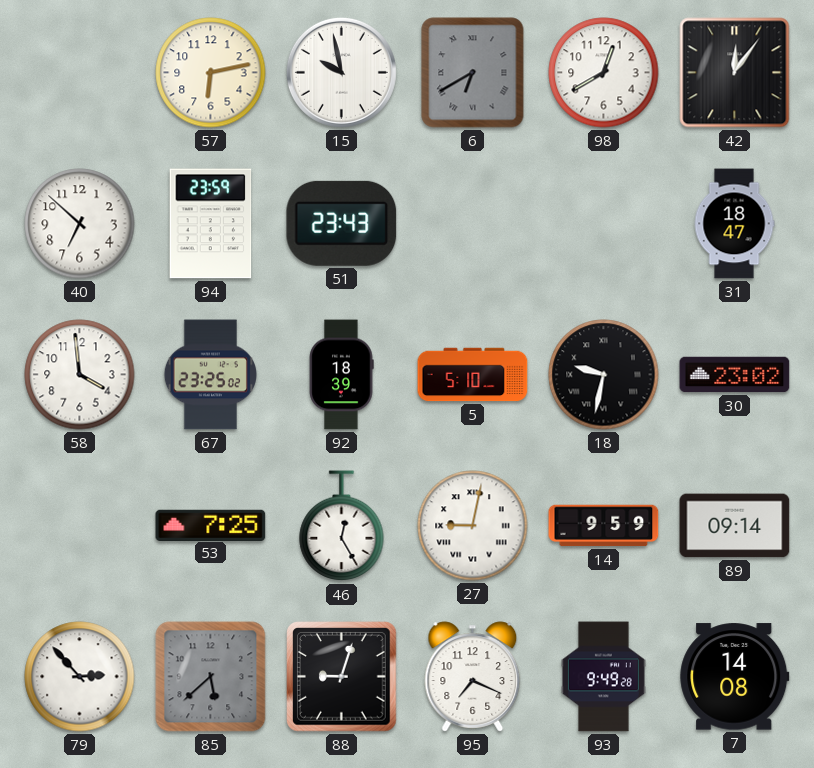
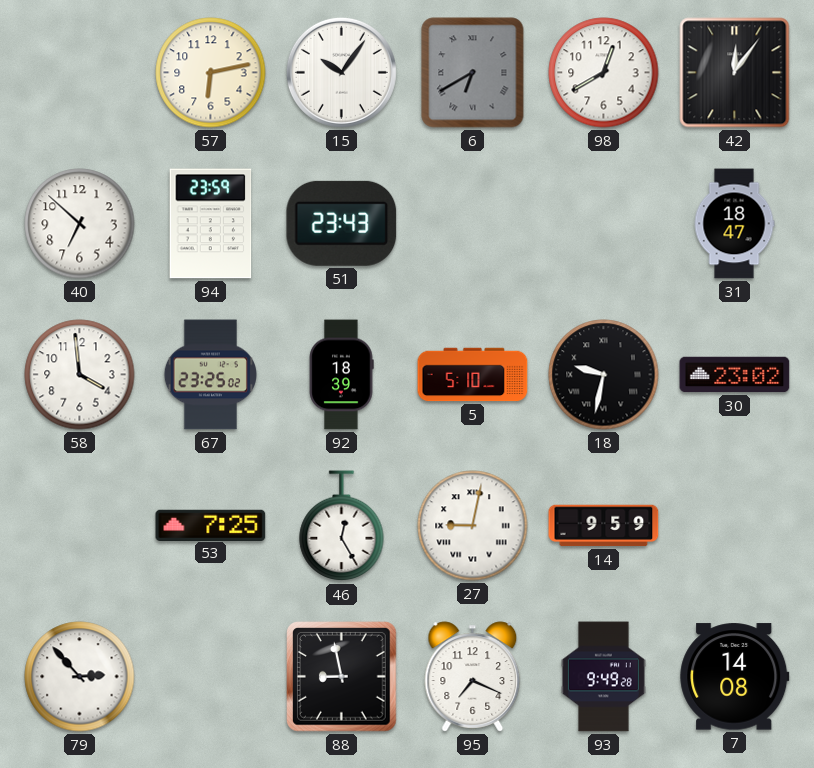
15: 9:58 -> 10:06
89: 09:14 -> none
85: 5:38 -> none
88: 9:03 -> 8:58
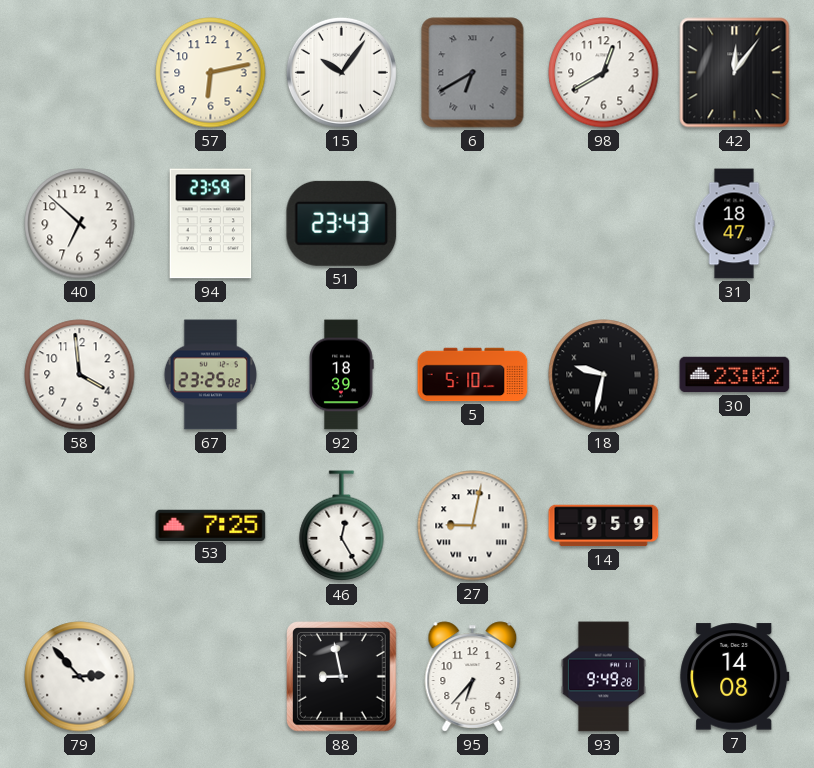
95: 7:19 -> 6:37
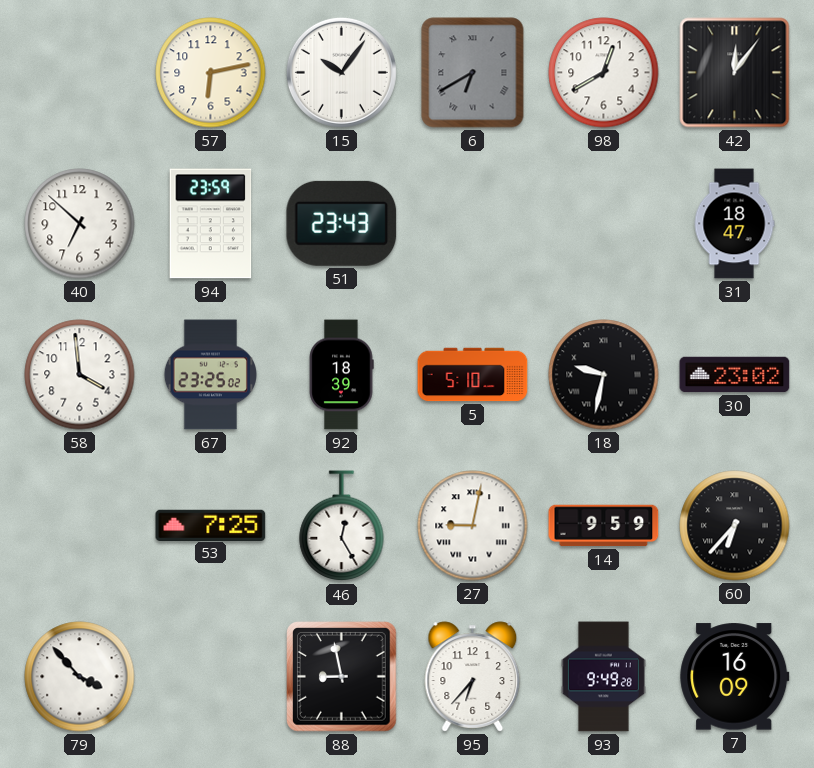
60: none -> 6:37
79: 2:53 -> 3:53
7: 14:08 -> 16:09
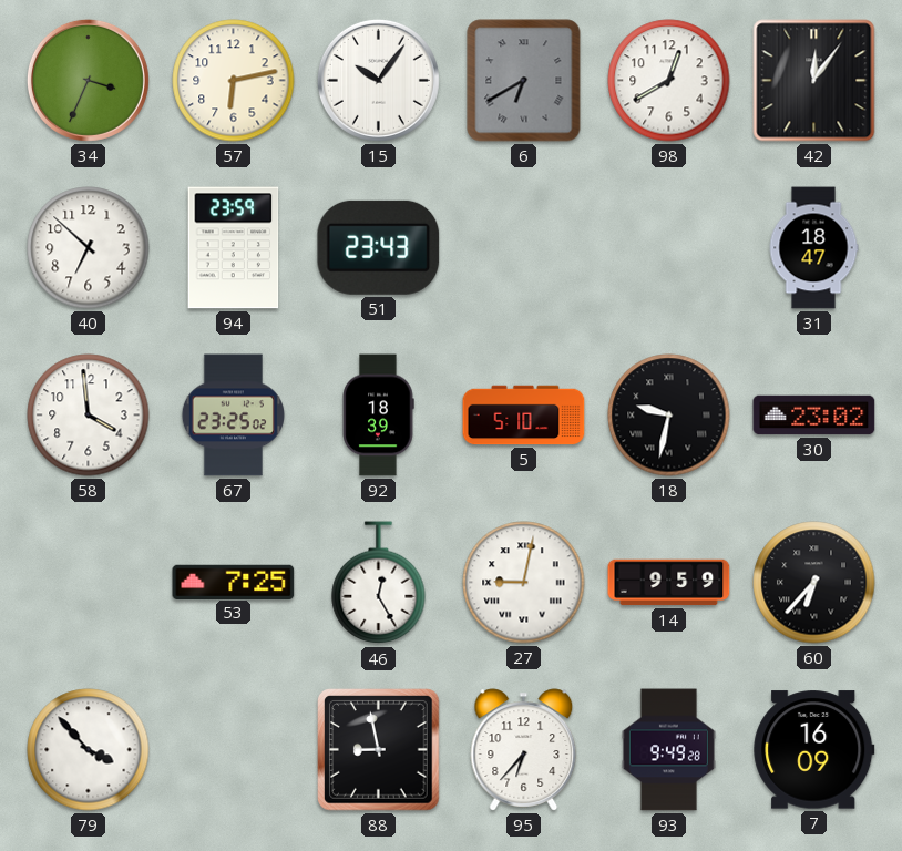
34: none -> 3:34
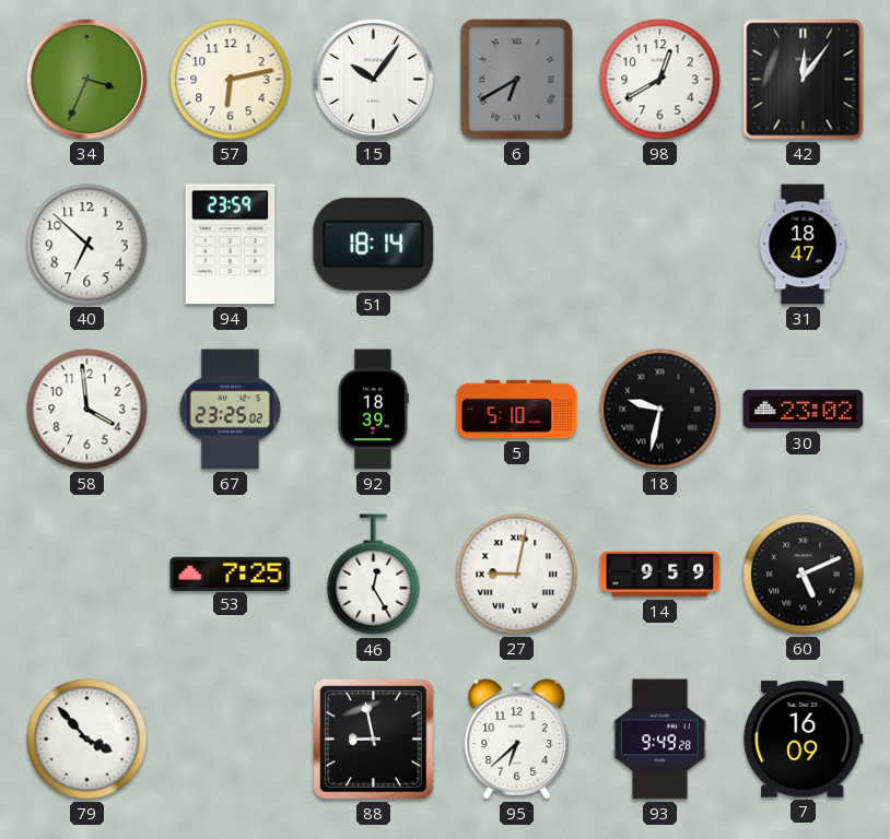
51: 23:43 -> 18:14
60: 6:37 -> 5:11
95: 6:37 -> 6:38
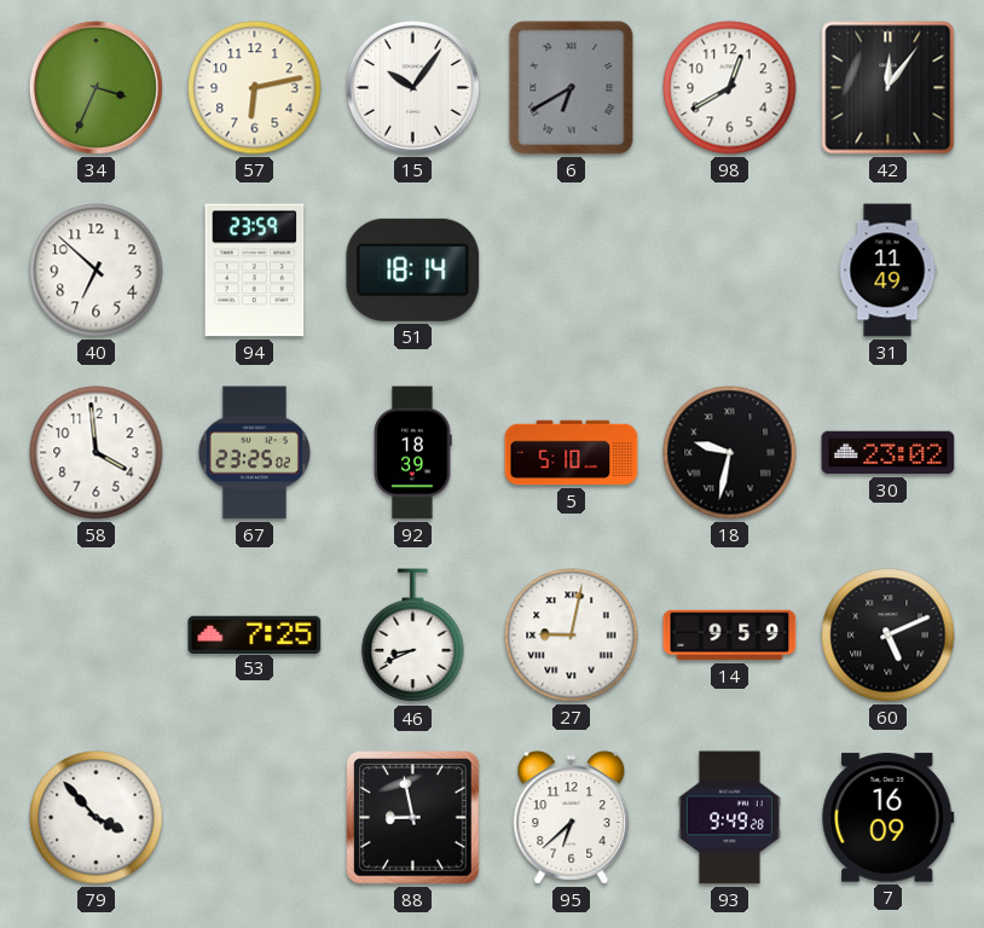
31: 18:47 -> 11:49
46: 12:25 -> 8:41
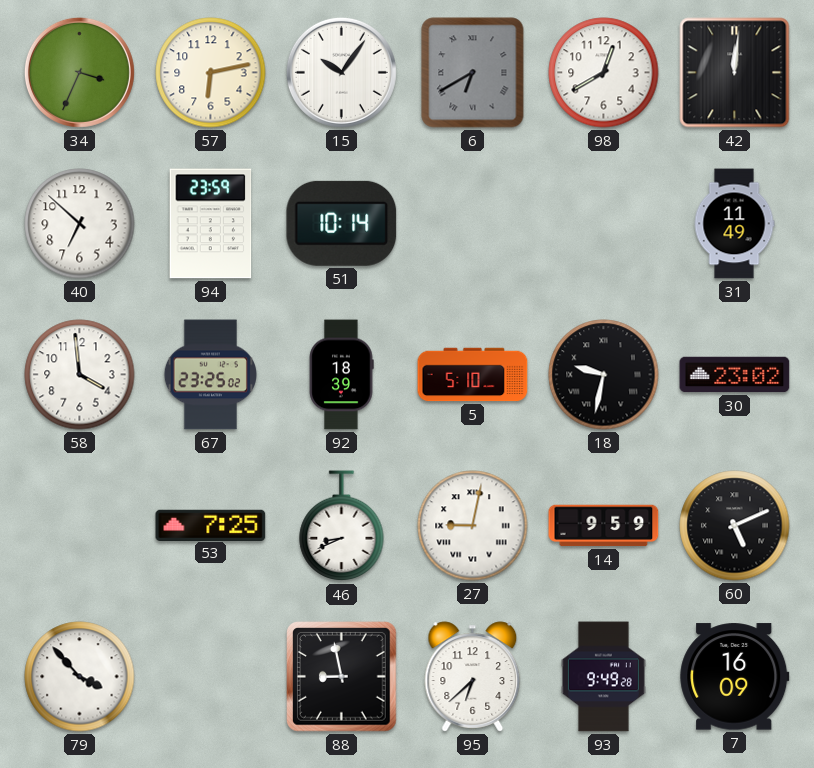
42: 12:06 -> 12:01
51: 18:14 -> 10:14
